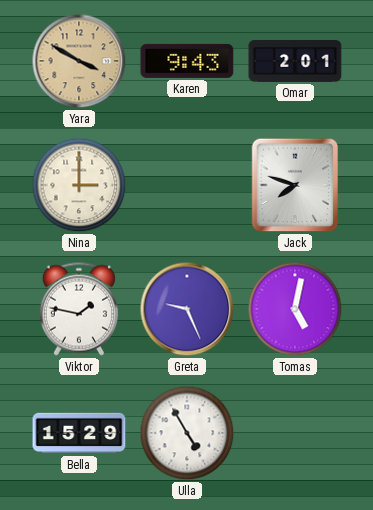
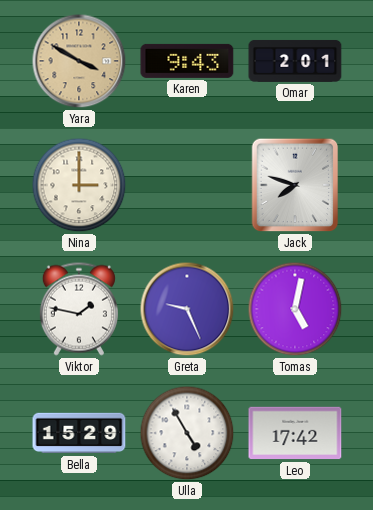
Leo: none -> 17:42
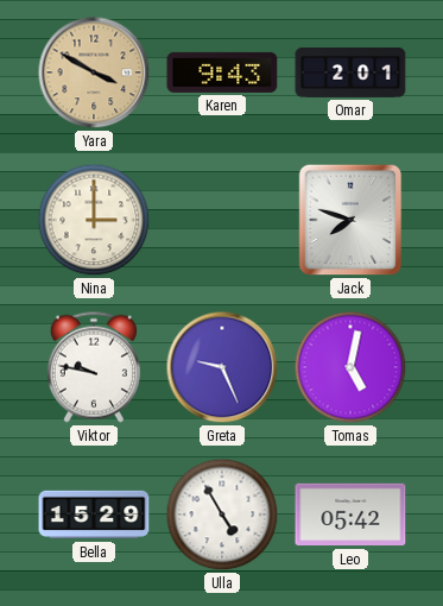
Viktor: 1:47 -> 9:47
Leo: 17:42 -> 05:42
